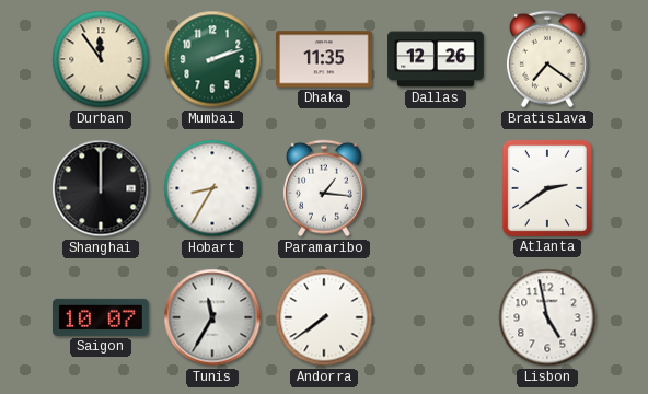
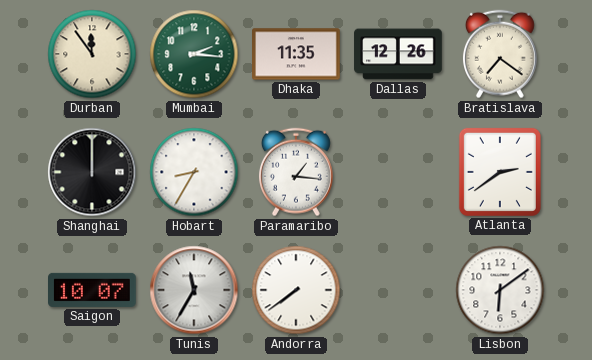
Mumbai: 2:12 -> 2:16
Lisbon: 4:58 -> 6:09
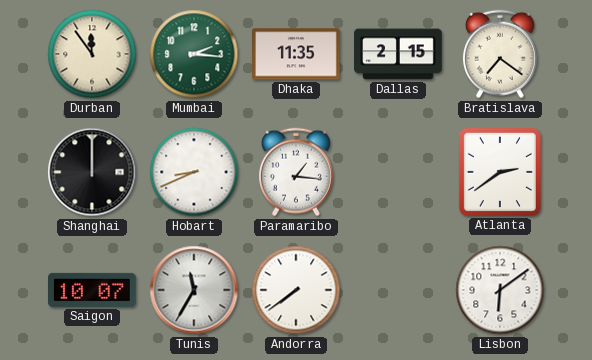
Dallas: 12:26 -> 2:15
Hobart: 8:35 -> 8:41
